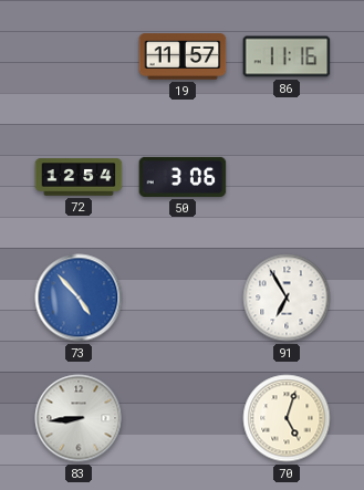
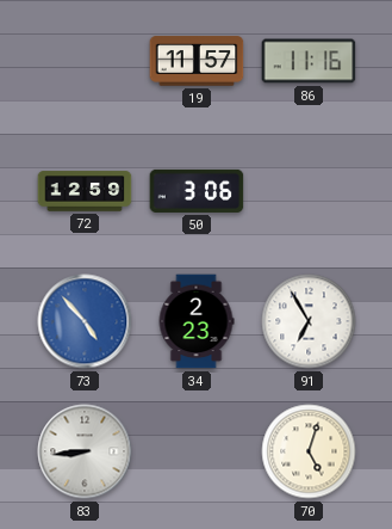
72: 12:54 -> 12:59
34: none -> 2:23
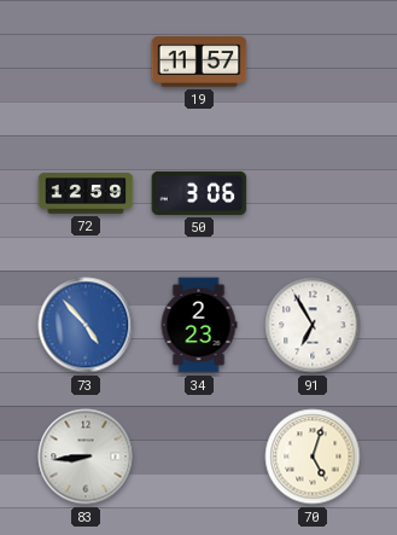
86: 11:16 -> none
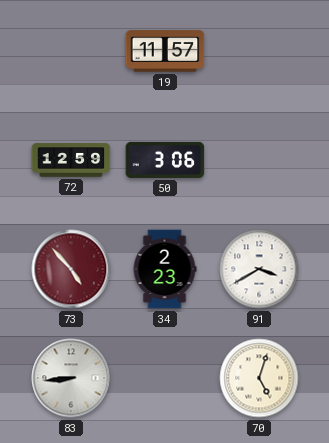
73 dial: blue -> burgundy
91: 6:55 -> 3:40
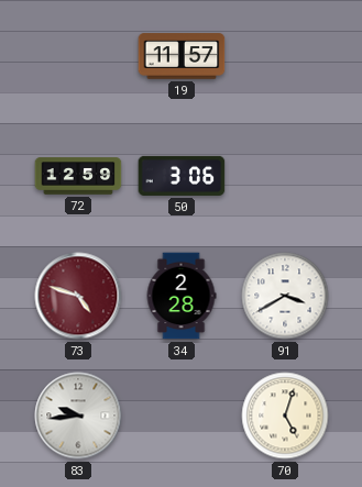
73: 4:53 -> 4:48
34: 2:23 -> 2:28
83: 8:44 -> 9:44
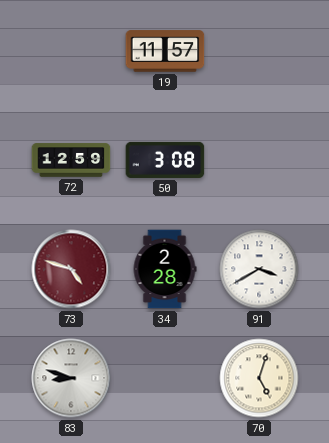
50: 3:06 -> 3:08
83: 9:44 -> 8:48
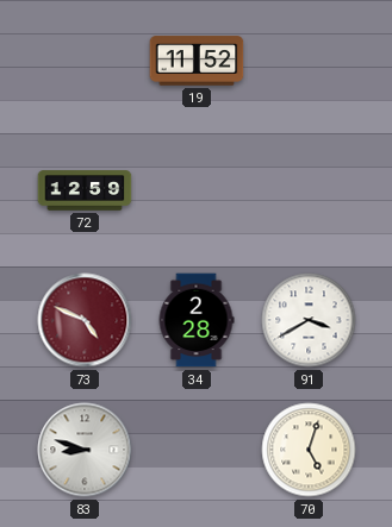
19: 11:57 -> 11:52
50: 3:08 -> none
73: 4:48 -> 4:49
